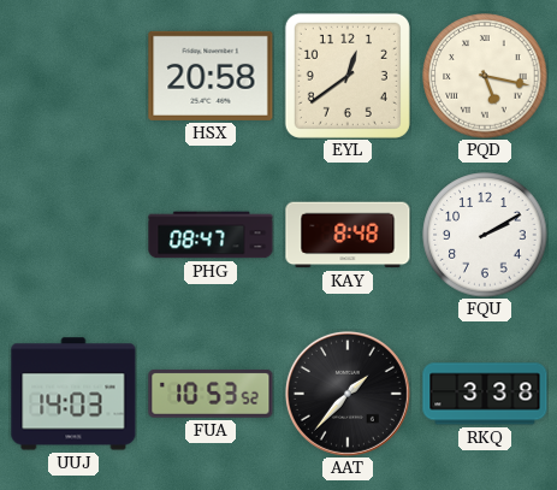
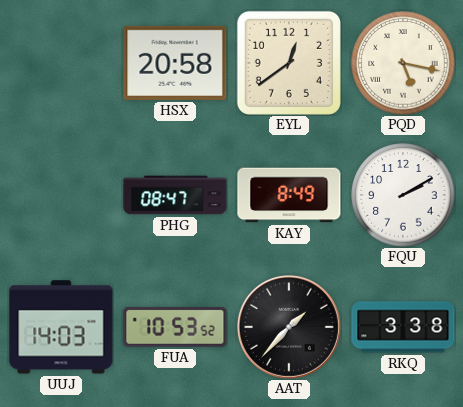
KAY: 8:48 -> 8:49
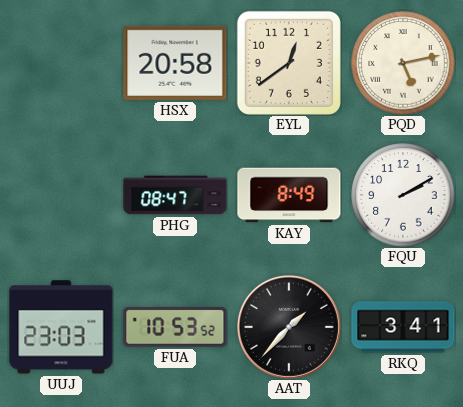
PQD: 5:17 -> 5:13
UUJ: 14:03 -> 23:03
RKQ: 3:38 -> 3:41
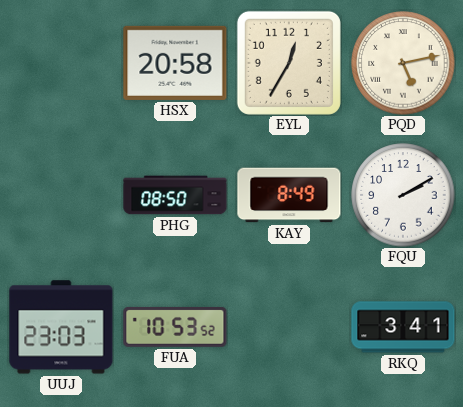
EYL: 12:39 -> 12:35
PHG: 08:47 -> 08:50
AAT: 1:37 -> none
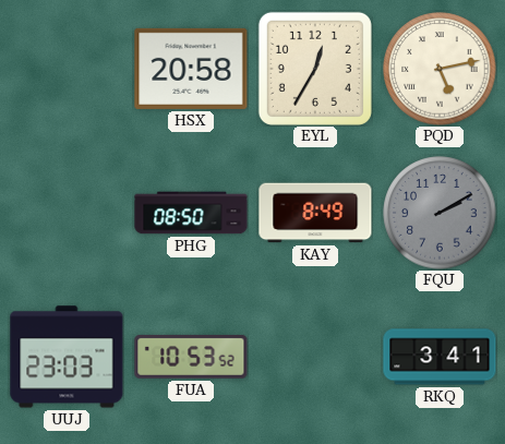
FQU dial: white -> grey
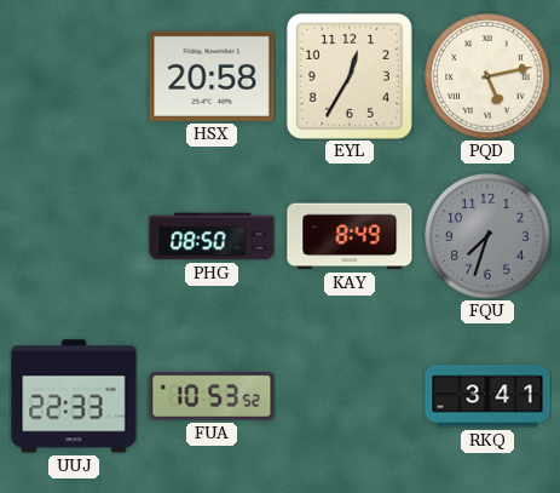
FQU: 2:10 -> 7:33
UUJ: 23:03 -> 22:33
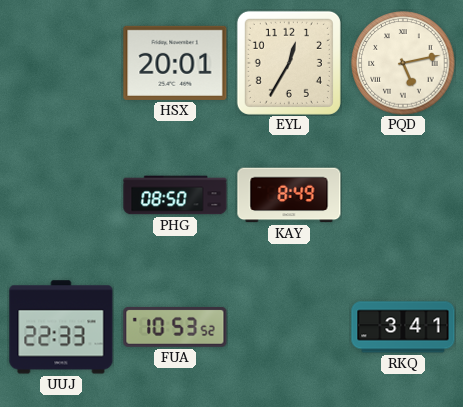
HSX: 20:58 -> 20:01
FQU: 7:33 -> none
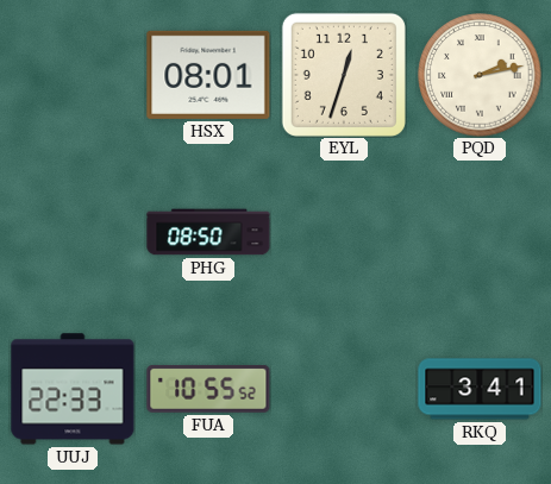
HSX: 20:01 -> 08:01
EYL: 12:35 -> 12:33
PQD: 5:13 -> 2:13
KAY: 8:49 -> none
FUA: 10:53 -> 10:55
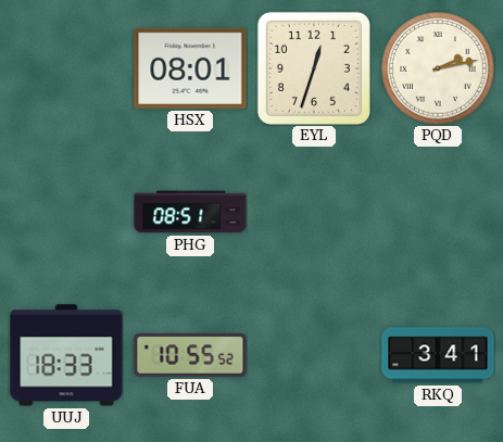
PHG: 08:50 -> 08:51
UUJ: 22:33 -> 18:33
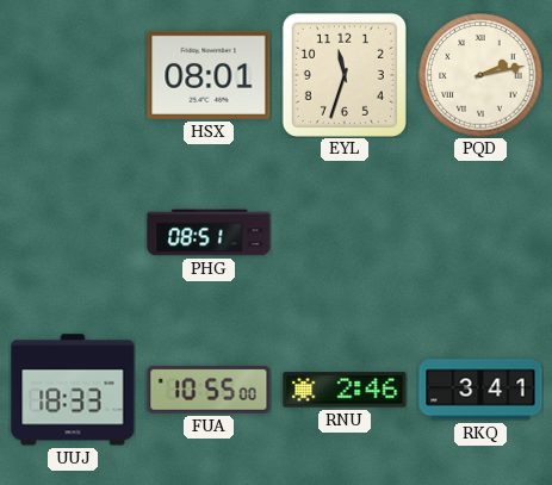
EYL: 12:33 -> 11:33
FUA: 10:55:52 -> 10:55:00
RNU: none -> 2:46
